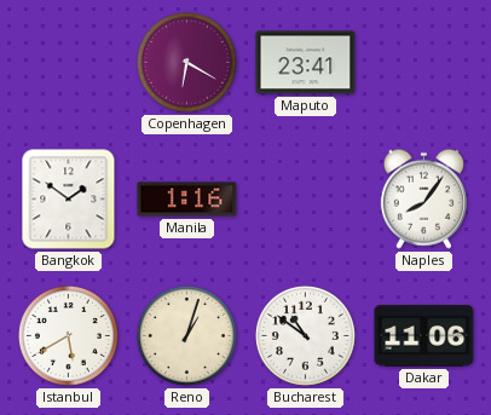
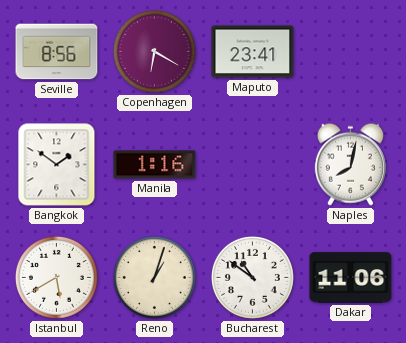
Seville: none -> 8:56
Naples: 8:06 -> 8:02
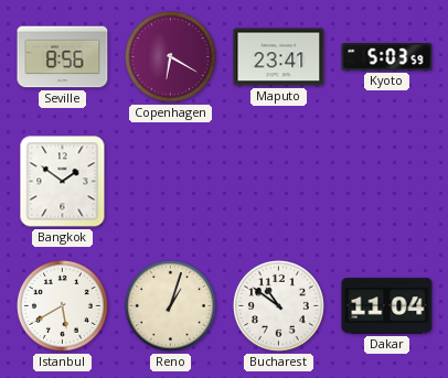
Kyoto: none -> 5:03
Manila: 1:16 -> none
Naples: 8:02 -> none
Dakar: 11:06 -> 11:04
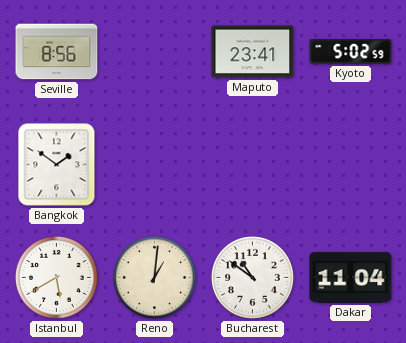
Copenhagen: 6:20 -> none
Kyoto: 5:03 -> 5:02
Reno: 1:03 -> 1:01
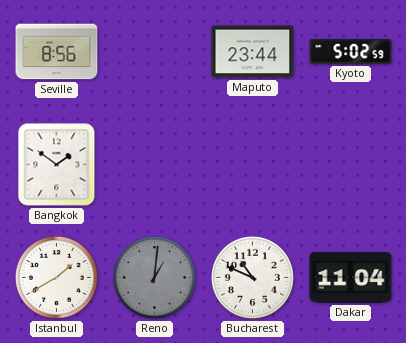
Maputo: 23:41 -> 23:44
Istanbul: 5:40 -> 1:40
Reno dial: cream -> grey
Bucharest: 10:51 -> 10:49
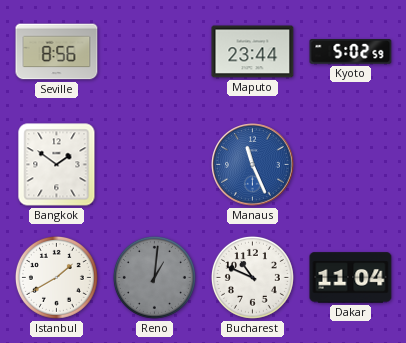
Manaus: none -> 11:26
